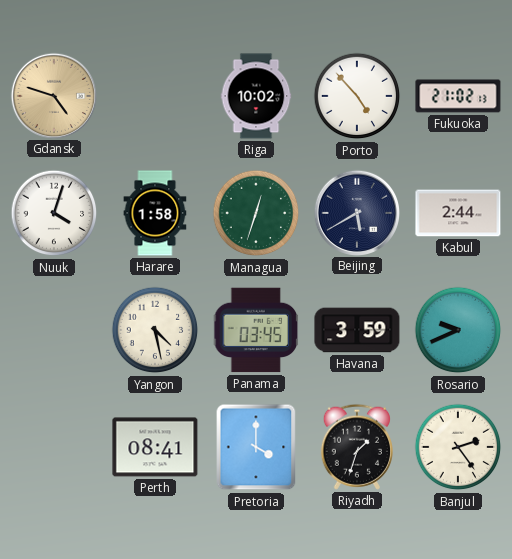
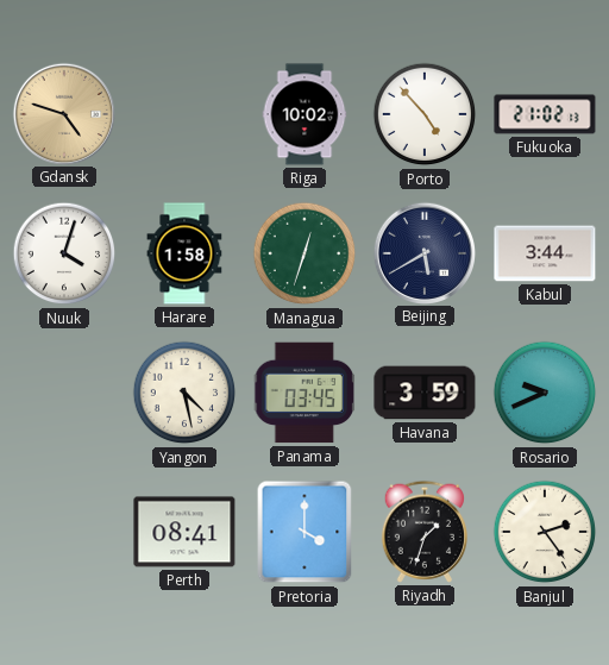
Kabul: 2:44 -> 3:44
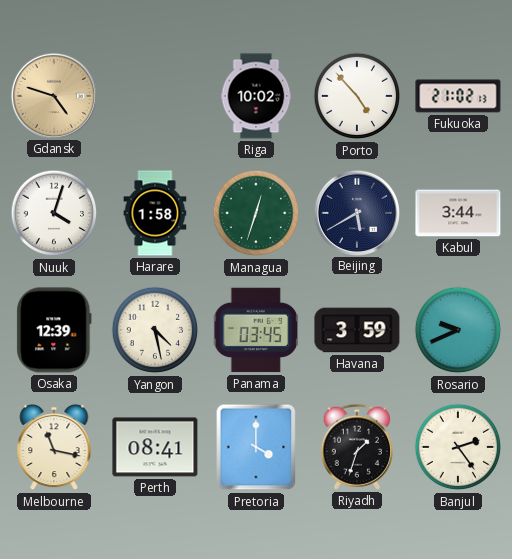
Osaka: none -> 12:39
Melbourne: none -> 11:17
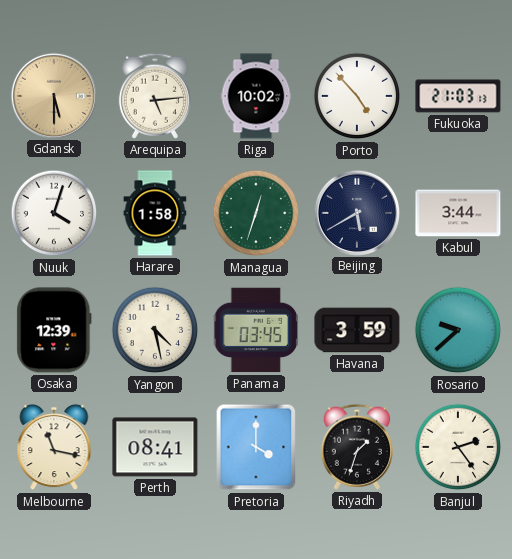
Gdansk: 4:48 -> 5:30
Arequipa: none -> 5:14
Fukuoka: 21:02 -> 21:03
Rosario: 9:41 -> 9:38
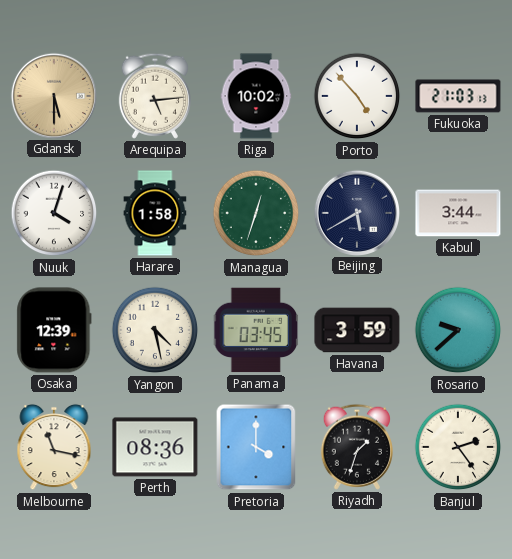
Perth: 08:41 -> 08:36
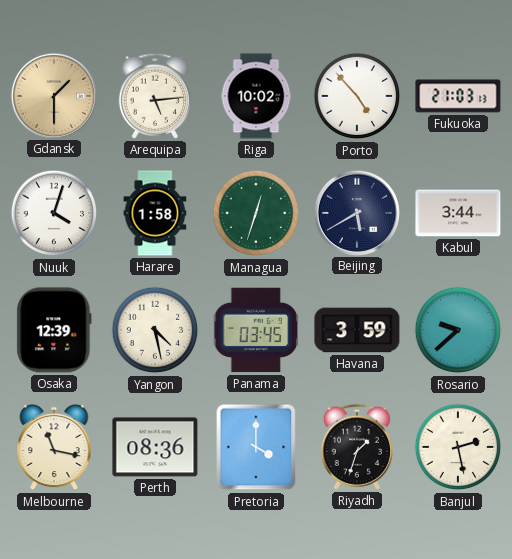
Gdansk: 5:30 -> 1:30
Banjul: 2:24 -> 2:28
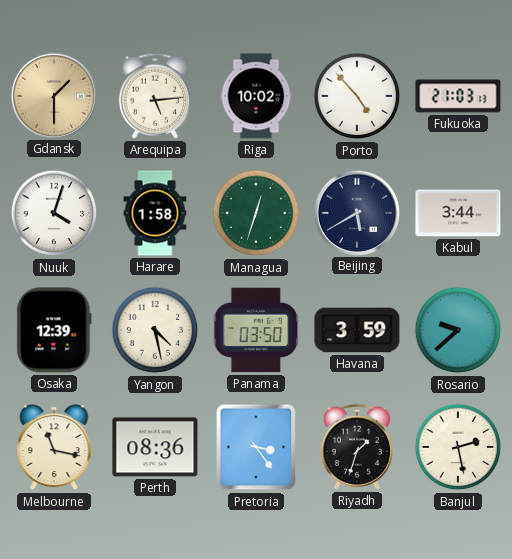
Panama: 03:45 -> 03:50
Pretoria: 4:00 -> 3:24
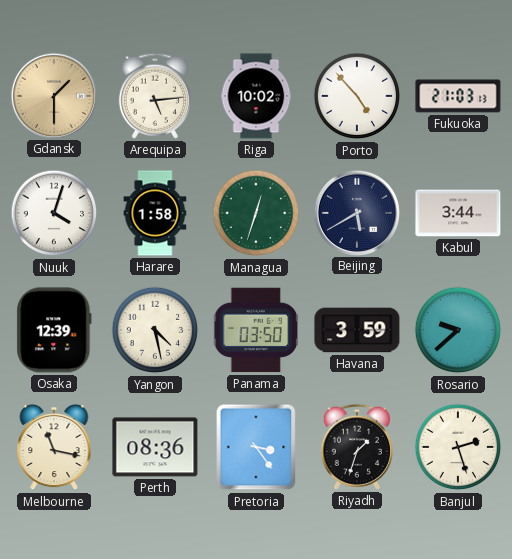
Banjul: 2:28 -> 2:27
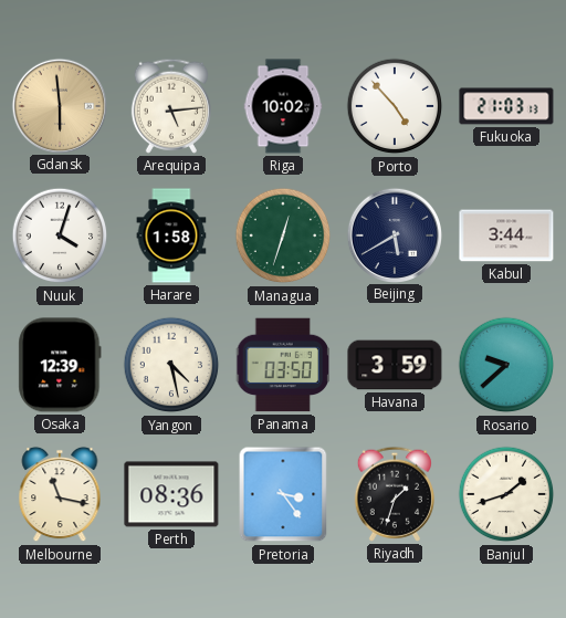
Gdansk: 1:30 -> 5:59
Banjul: 2:27 -> 1:42
